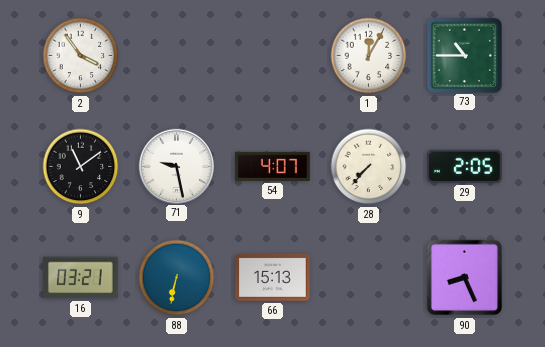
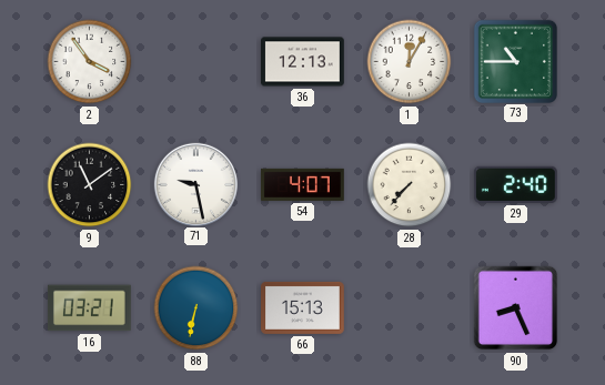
36: none -> 12:13
29: 2:05 -> 2:40
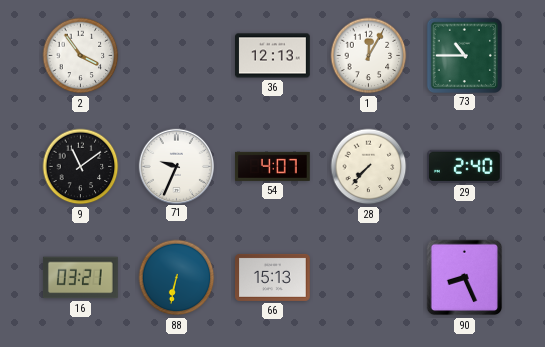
71: 9:28 -> 9:34
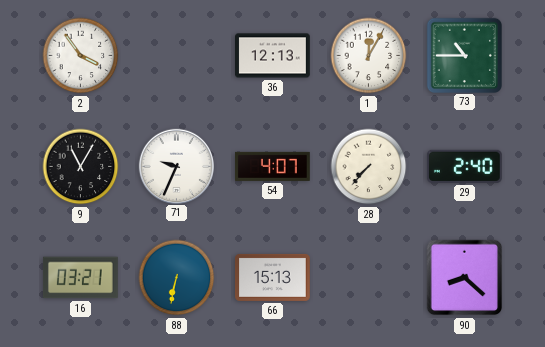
9: 11:09 -> 11:05
90: 8:26 -> 8:22
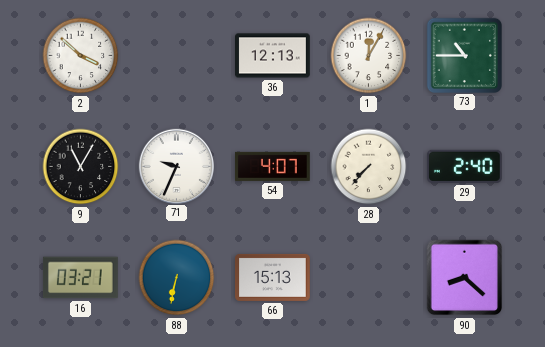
2: 3:54 -> 3:52
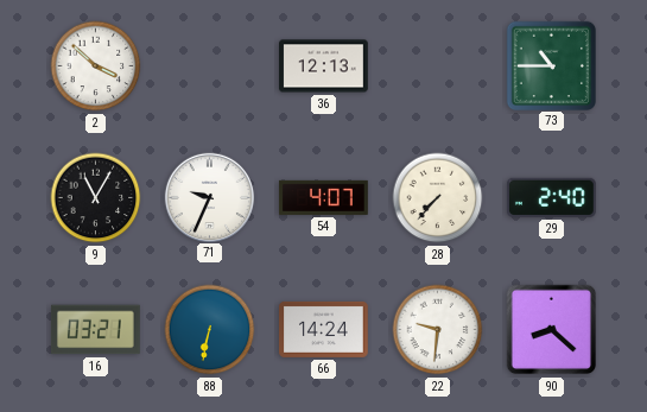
1: 12:05 -> none
66: 15:13 -> 14:24
22: none -> 9:31
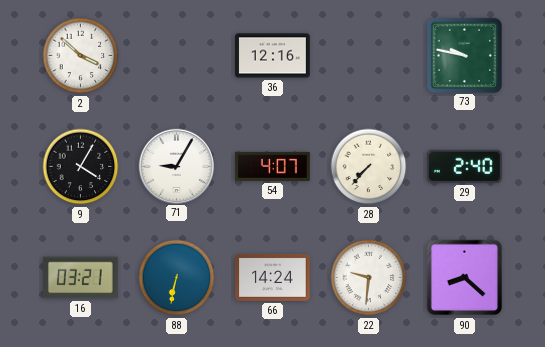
36: 12:13 -> 12:16
73: 10:45 -> 9:47
9: 11:05 -> 4:05
71: 9:34 -> 9:05
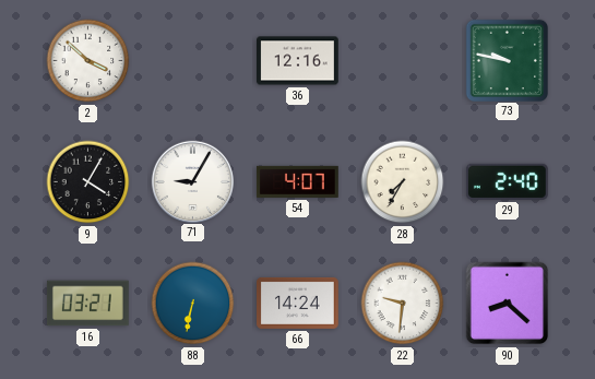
28: 7:37 -> 7:35
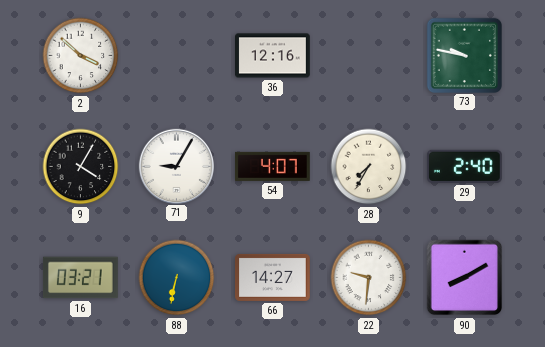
66: 14:24 -> 14:27
90: 8:22 -> 8:10
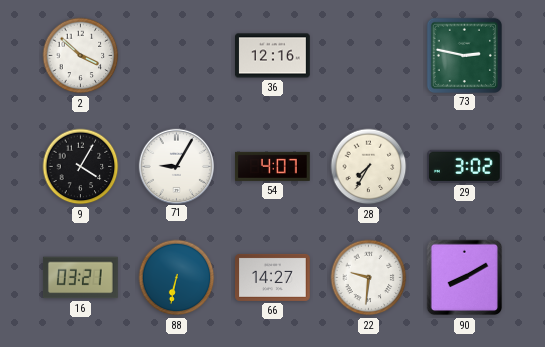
73: 9:47 -> 2:47
29: 2:40 -> 3:02
